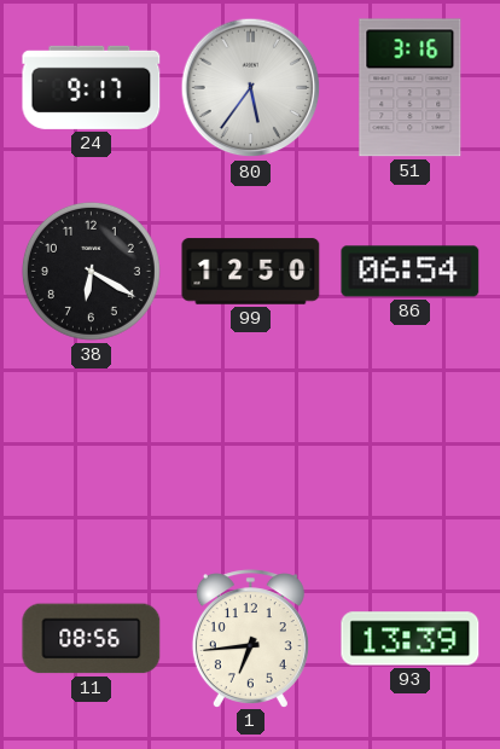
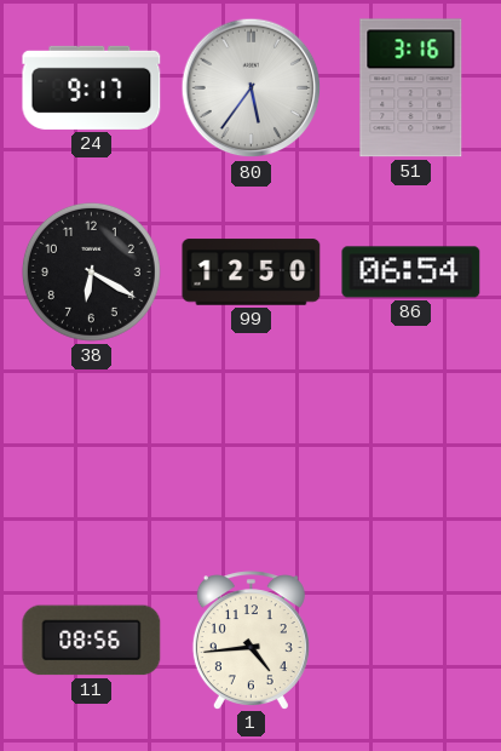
1: 6:44 -> 4:44
93: 13:39 -> none
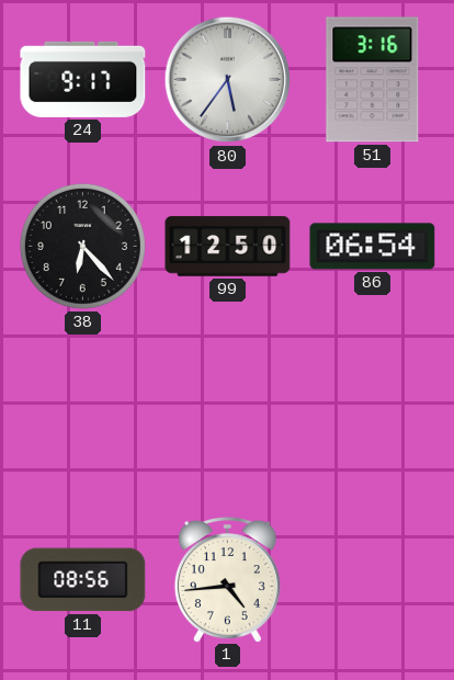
38: 6:20 -> 6:23
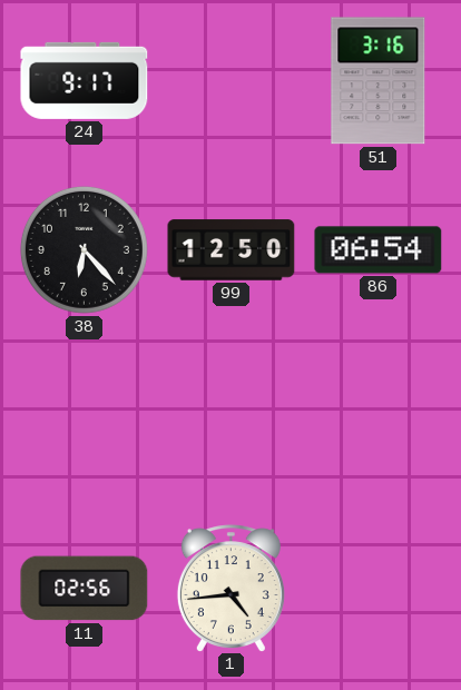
80: 5:36 -> none
11: 08:56 -> 02:56
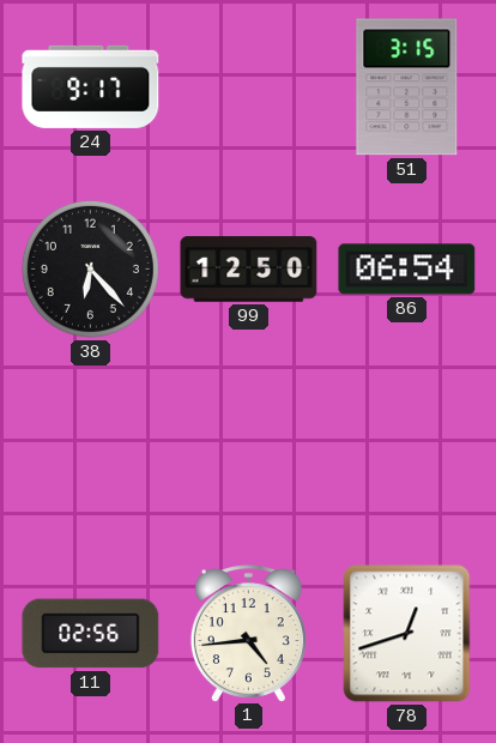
51: 3:16 -> 3:15
78: none -> 12:42
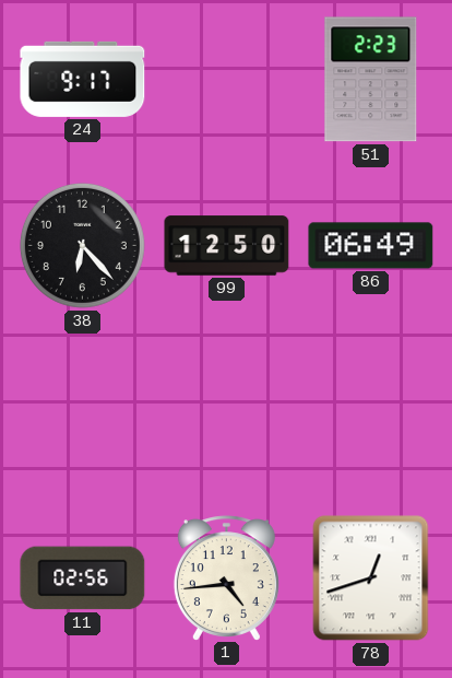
51: 3:15 -> 2:23
86: 06:54 -> 06:49
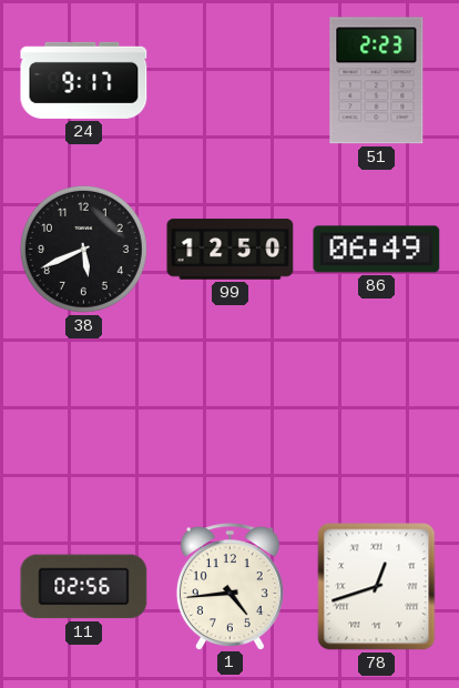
38: 6:23 -> 5:41
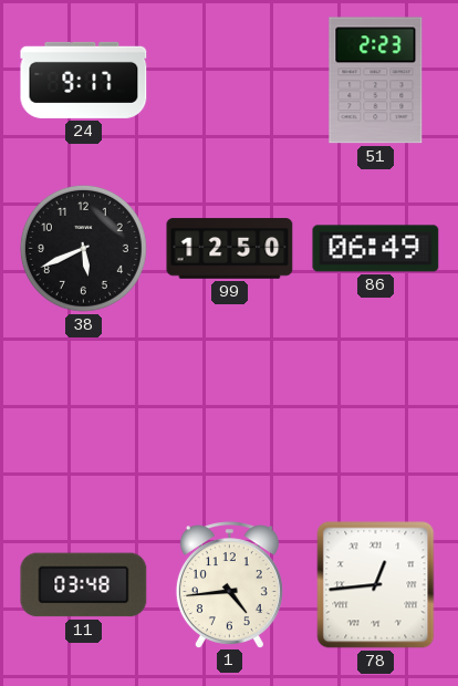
11: 02:56 -> 03:48
78: 12:42 -> 12:44
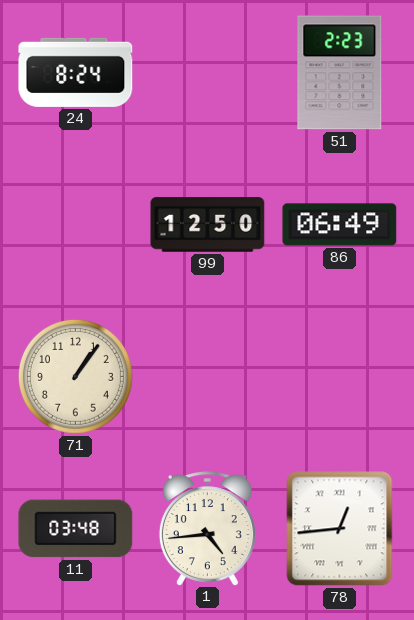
24: 9:17 -> 8:24
38: 5:41 -> none
71: none -> 1:06
